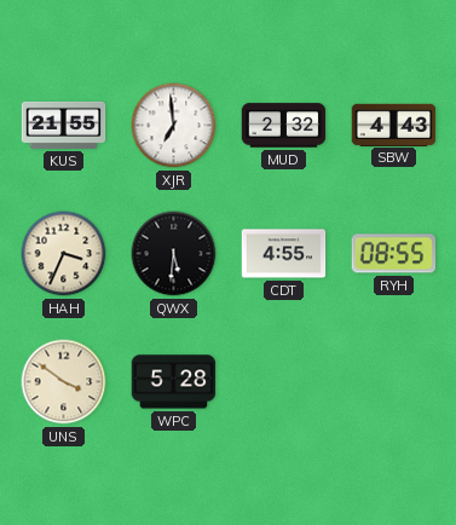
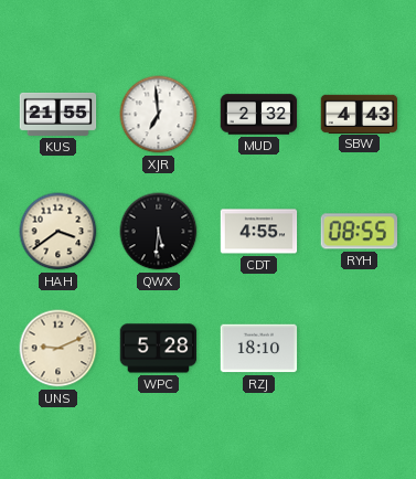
HAH: 3:34 -> 3:39
UNS: 3:51 -> 9:11
RZJ: none -> 18:10
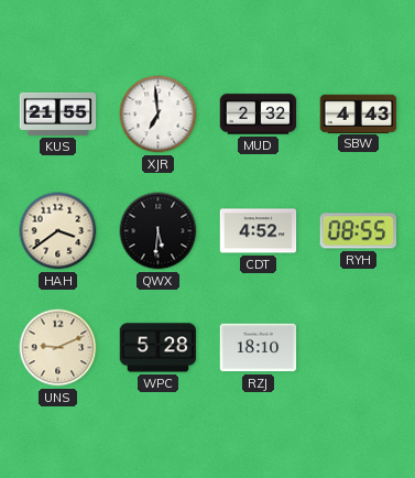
CDT: 4:55 -> 4:52
